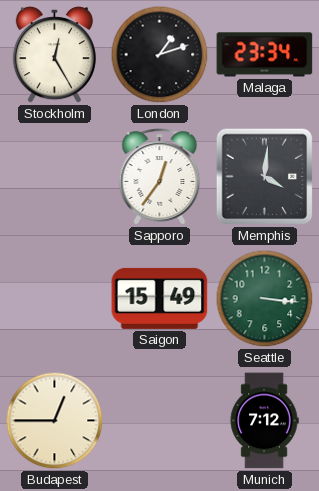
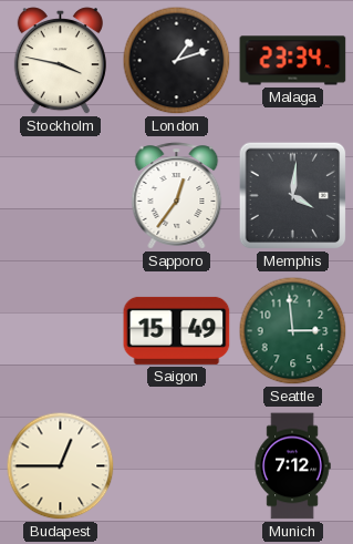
Stockholm: 12:25 -> 3:47
Seattle: 3:16 -> 2:59
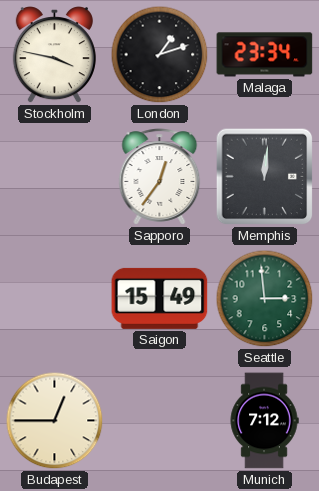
Memphis: 4:01 -> 12:01
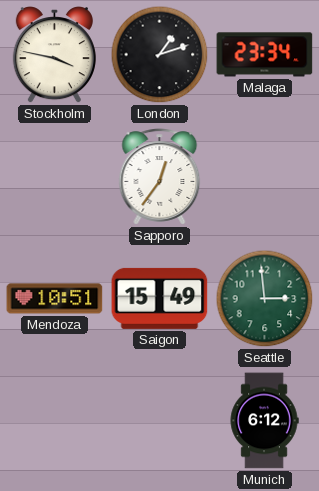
Memphis: 12:01 -> none
Mendoza: none -> 10:51
Budapest: 12:45 -> none
Munich: 7:12 -> 6:12
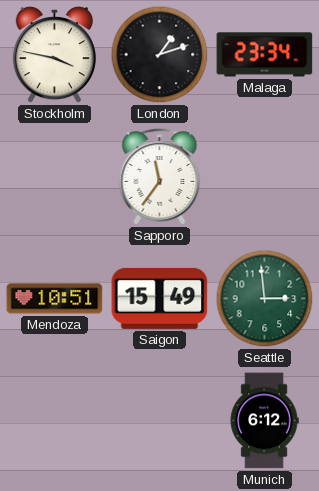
Sapporo: 12:36 -> 11:36
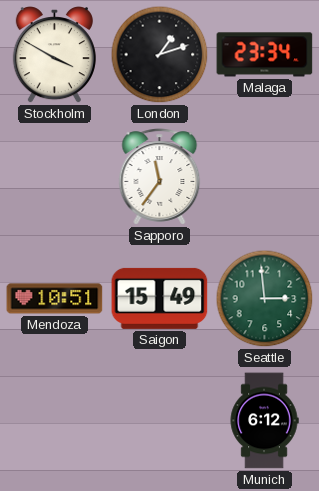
Stockholm: 3:47 -> 3:50
